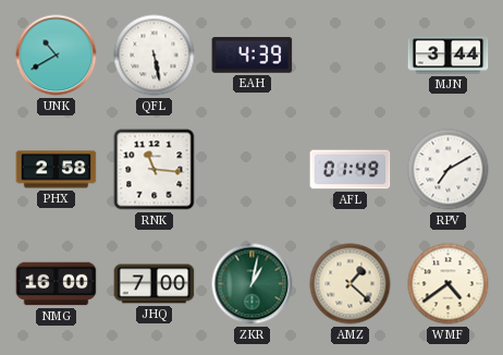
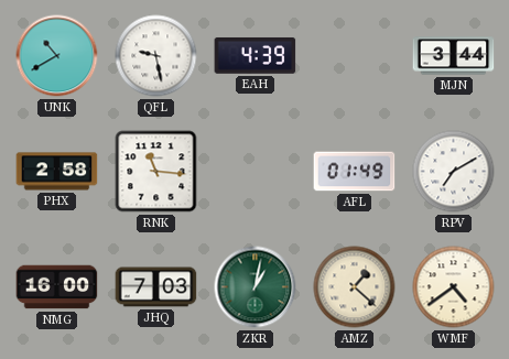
QFL: 5:28 -> 9:28
JHQ: 7:00 -> 7:03
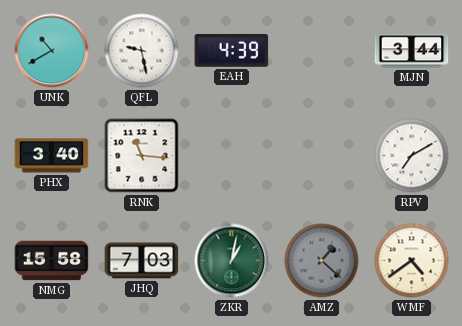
PHX: 2:58 -> 3:40
AFL: 01:49 -> none
NMG: 16:00 -> 15:58
AMZ dial: cream -> grey
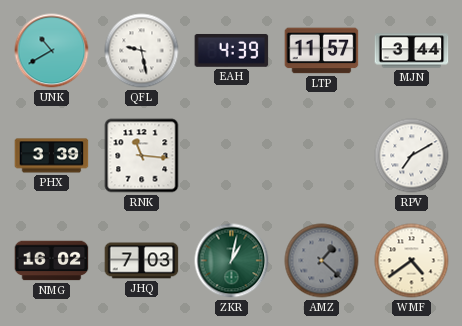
LTP: none -> 11:57
PHX: 3:40 -> 3:39
NMG: 15:58 -> 16:02
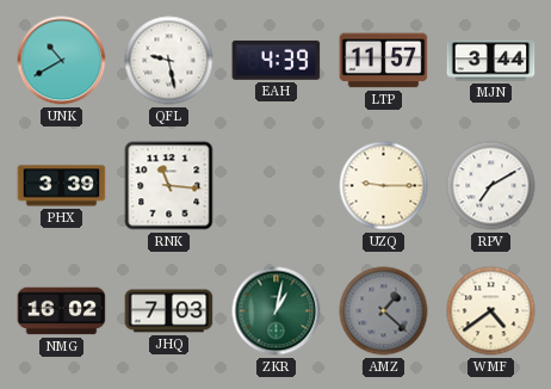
UZQ: none -> 9:15
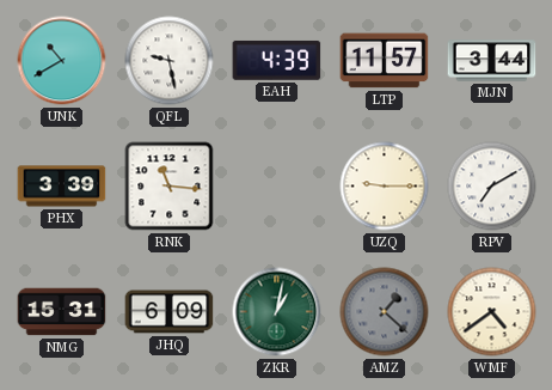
NMG: 16:02 -> 15:31
JHQ: 7:03 -> 6:09
